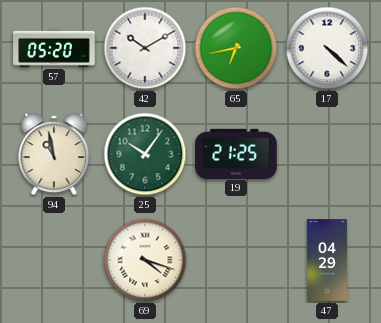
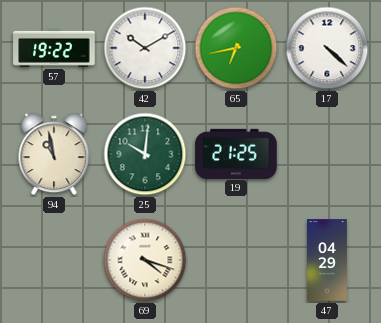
57: 05:20 -> 19:22
25: 10:06 -> 10:01
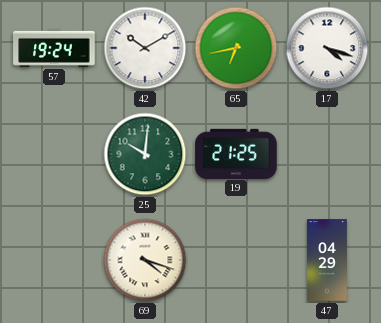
57: 19:22 -> 19:24
17: 4:22 -> 4:18
94: 10:58 -> none
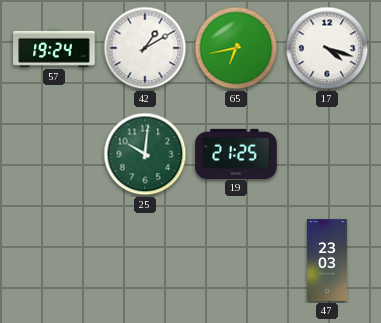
42: 10:10 -> 1:10
69: 4:18 -> none
47: 04:29 -> 23:03
